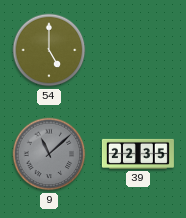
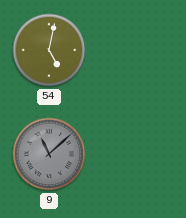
54: 5:00 -> 5:02
39: 22:35 -> none
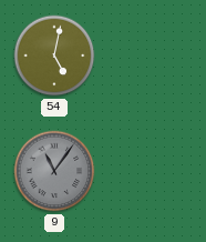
9: 11:08 -> 11:06
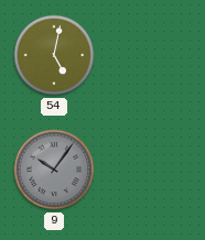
9: 11:06 -> 10:06
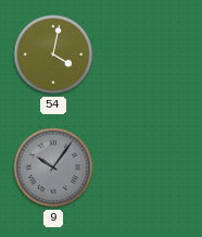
54: 5:02 -> 4:02
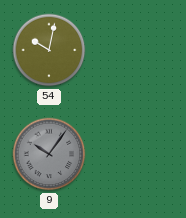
54: 4:02 -> 10:02
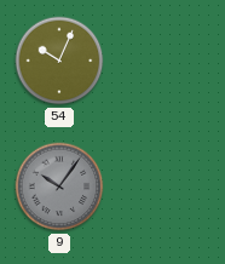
54: 10:02 -> 10:04
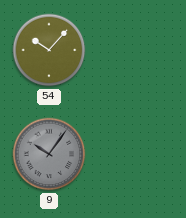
54: 10:04 -> 10:07
